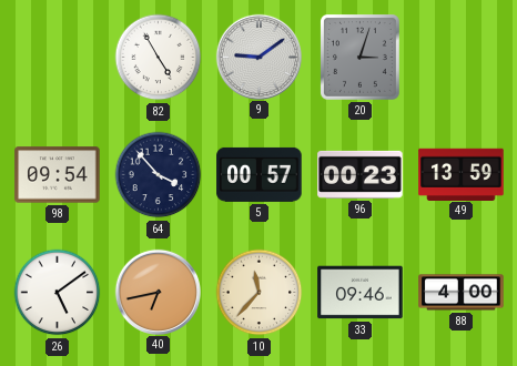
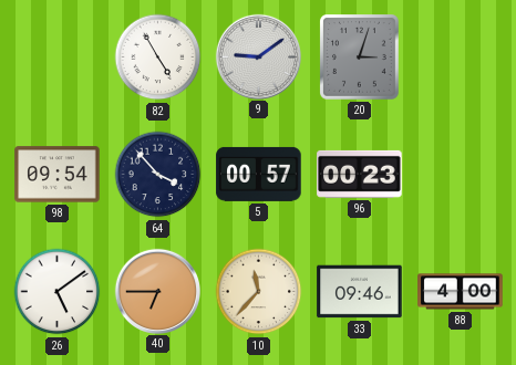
49: 13:59 -> none
40: 6:43 -> 6:45
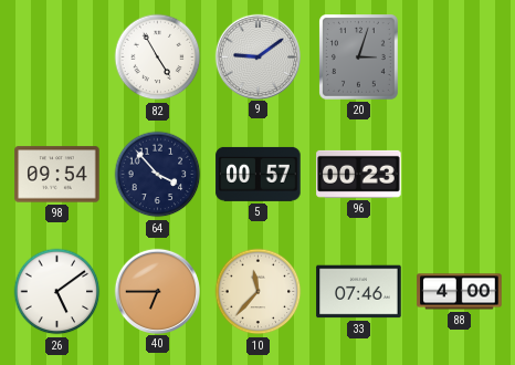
33: 09:46 -> 07:46
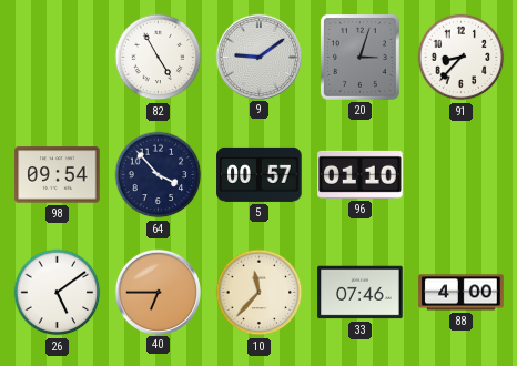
91: none -> 8:37
96: 00:23 -> 01:10
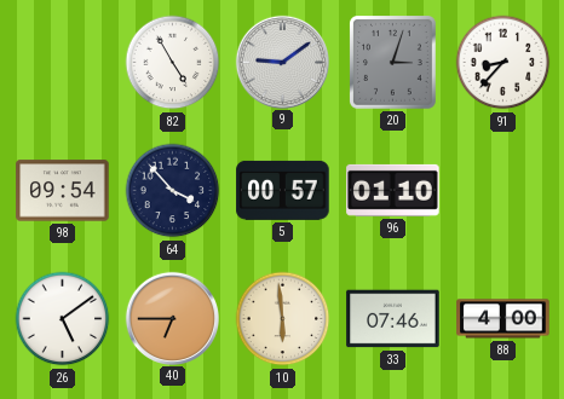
10: 11:37 -> 5:59
